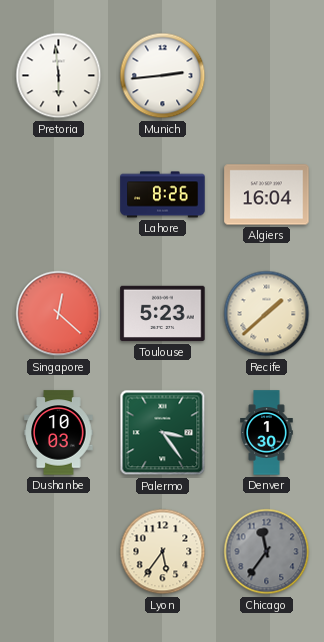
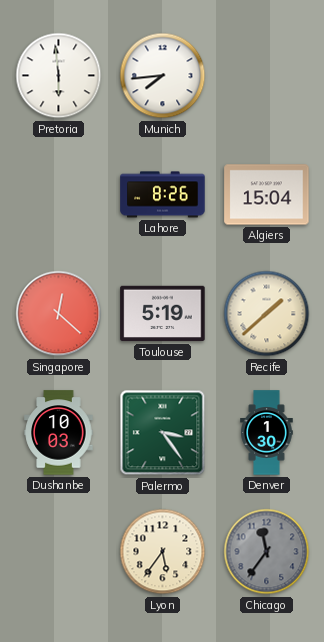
Munich: 2:44 -> 7:44
Algiers: 16:04 -> 15:04
Toulouse: 5:23 -> 5:19
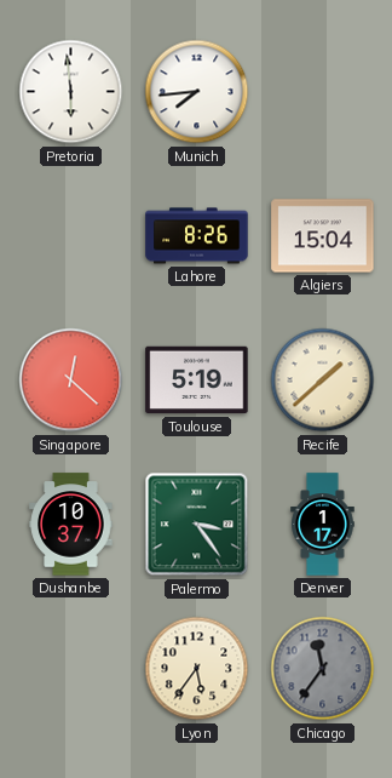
Dushanbe: 10:03 -> 10:37
Denver: 1:30 -> 1:17
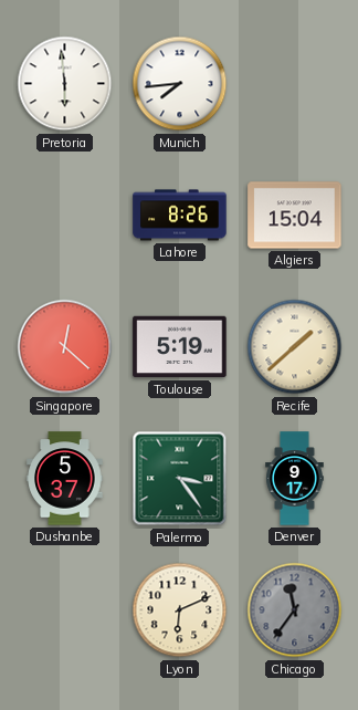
Dushanbe: 10:37 -> 5:37
Denver: 1:17 -> 9:17
Lyon: 5:36 -> 6:11
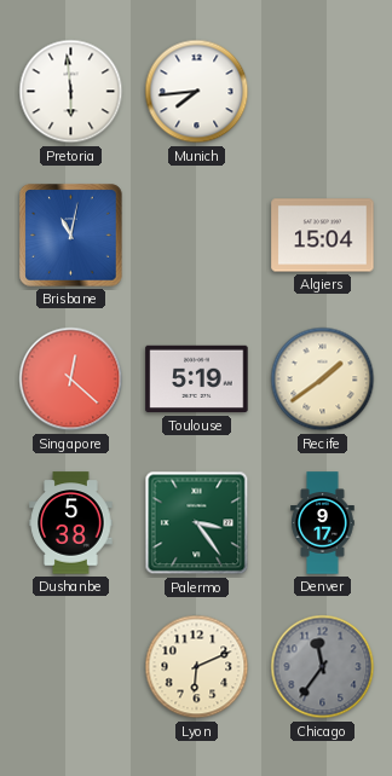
Brisbane: none -> 11:02
Lahore: 8:26 -> none
Recife: 1:38 -> 1:39
Dushanbe: 5:37 -> 5:38
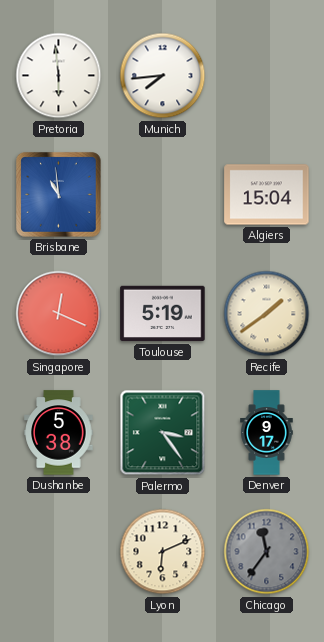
Brisbane: 11:02 -> 10:59
Singapore: 12:22 -> 12:19
